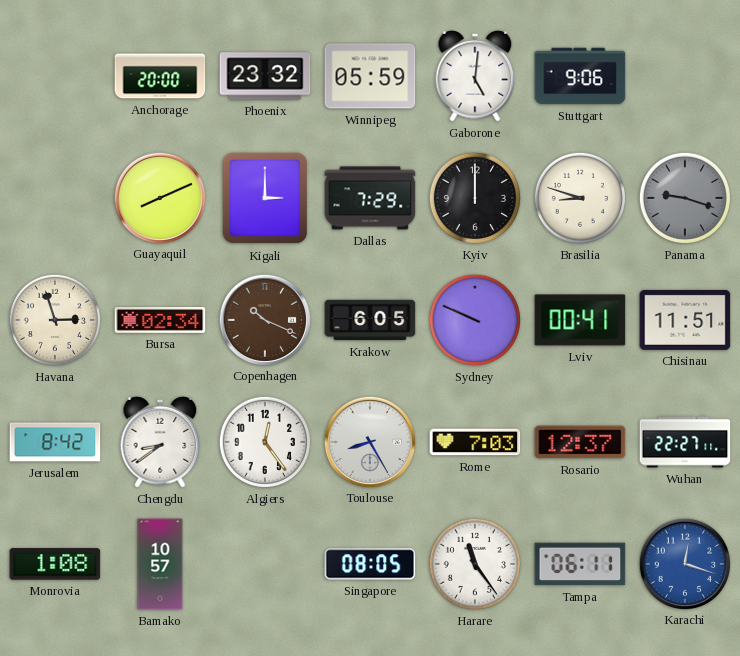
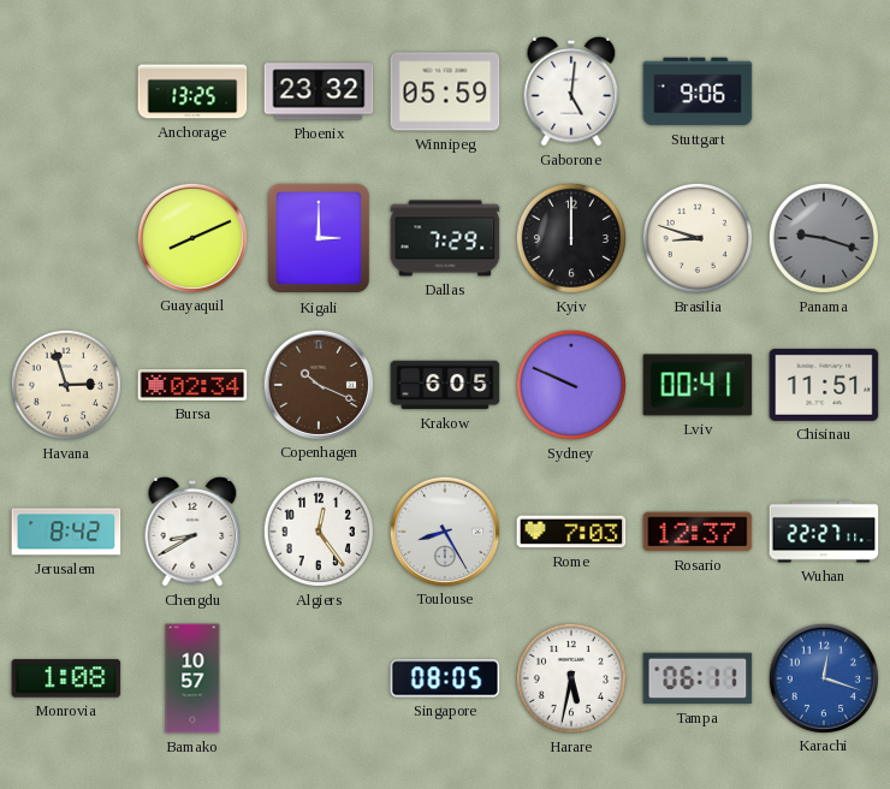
Anchorage: 20:00 -> 13:25
Chengdu: 8:39 -> 8:40
Harare: 11:24 -> 5:32
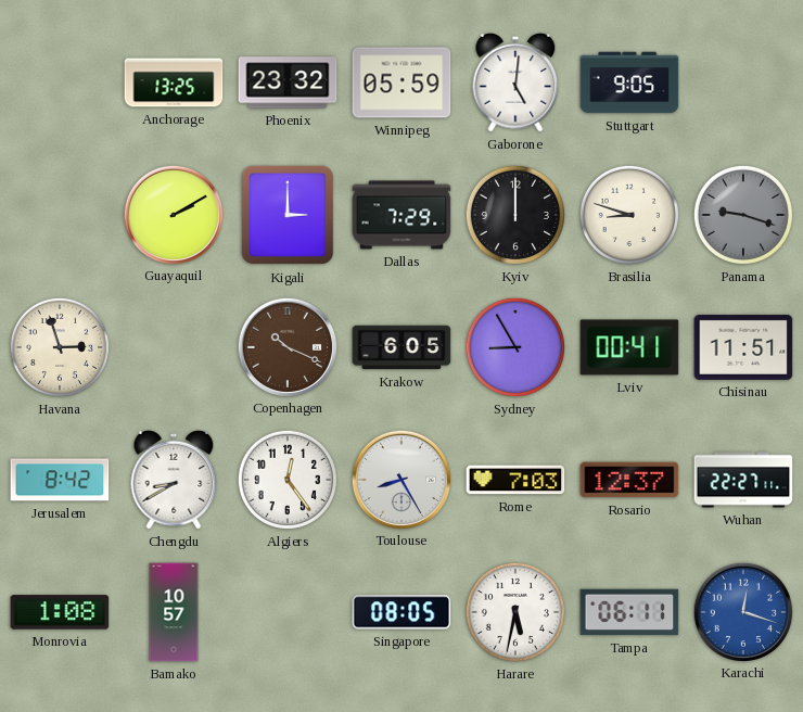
Stuttgart: 9:06 -> 9:05
Guayaquil: 8:11 -> 2:10
Bursa: 02:34 -> none
Sydney: 9:49 -> 8:55
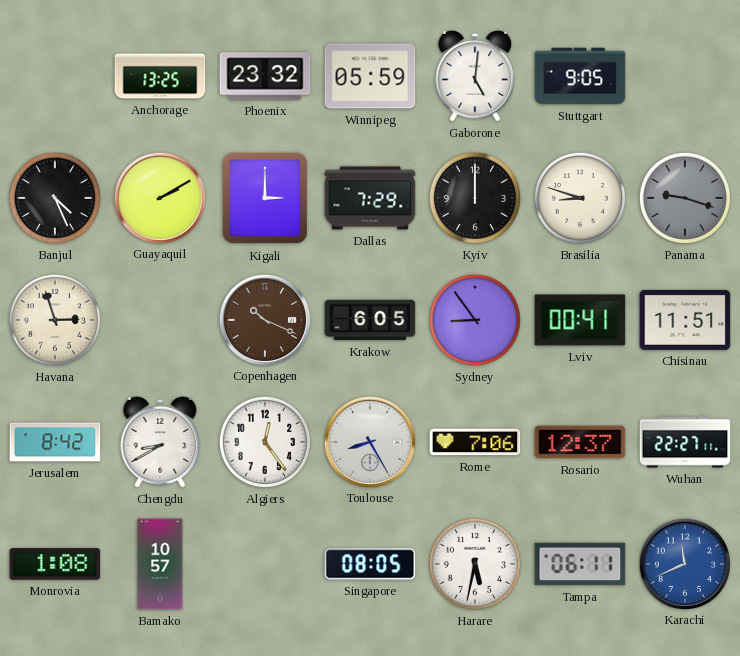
Banjul: none -> 4:26
Sydney: 8:55 -> 8:54
Rome: 7:03 -> 7:06
Karachi: 12:18 -> 11:41
